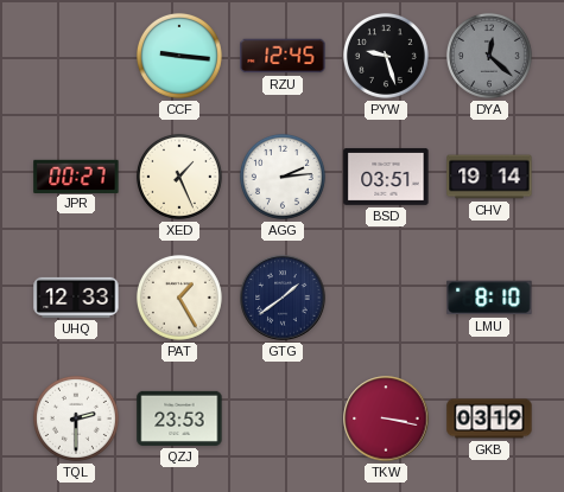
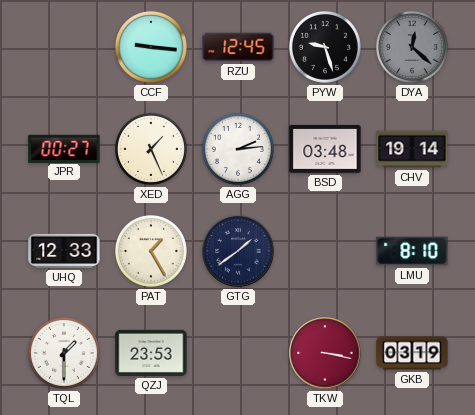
BSD: 03:51 -> 03:48
TQL: 2:30 -> 1:30
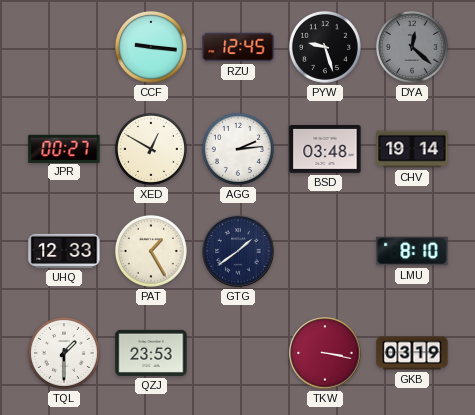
XED: 1:26 -> 12:50
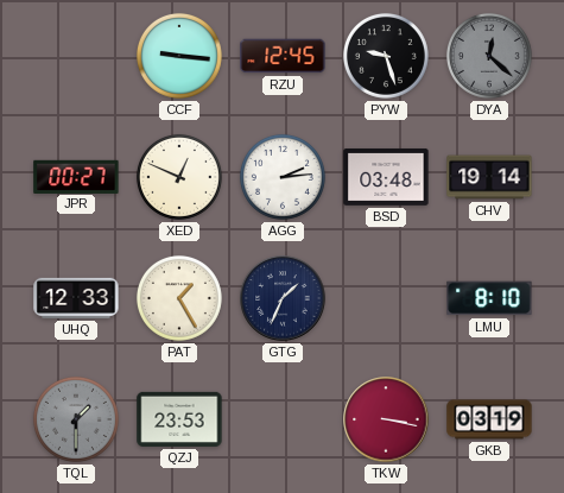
XED: 12:50 -> 12:49
GTG: 1:39 -> 1:34
TQL dial: white -> grey
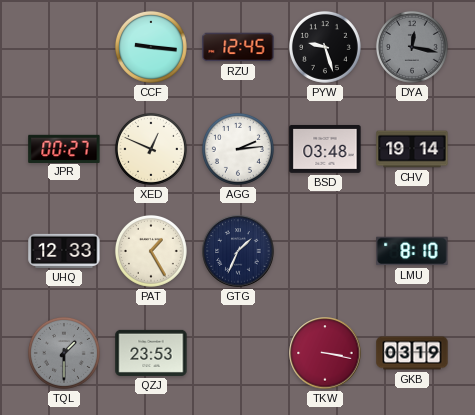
DYA: 12:22 -> 12:17
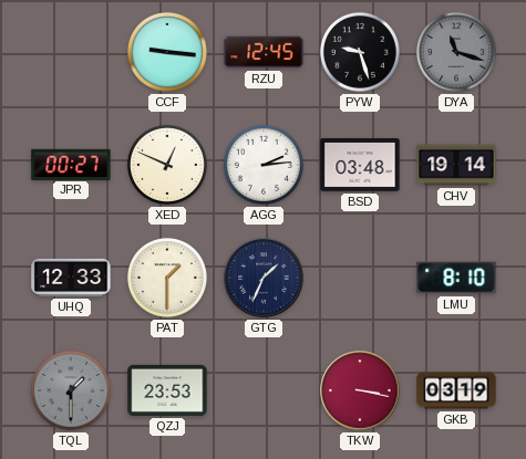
DYA: 12:17 -> 11:18
PAT: 1:25 -> 1:30
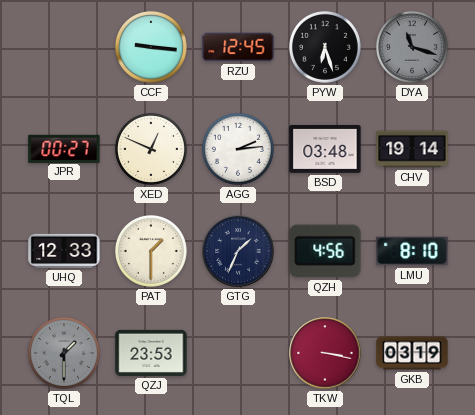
PYW: 9:27 -> 6:27
QZH: none -> 4:56
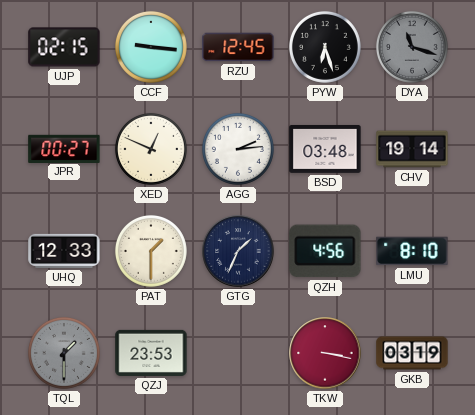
UJP: none -> 02:15
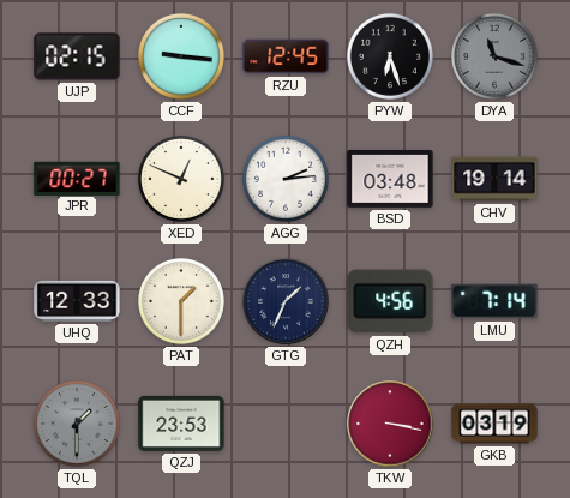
LMU: 8:10 -> 7:14
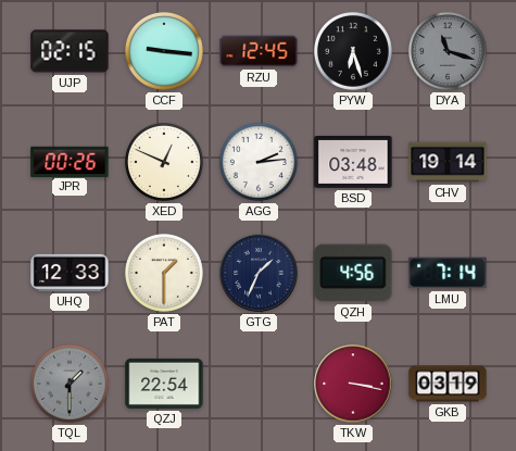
JPR: 00:27 -> 00:26
QZJ: 23:53 -> 22:54
